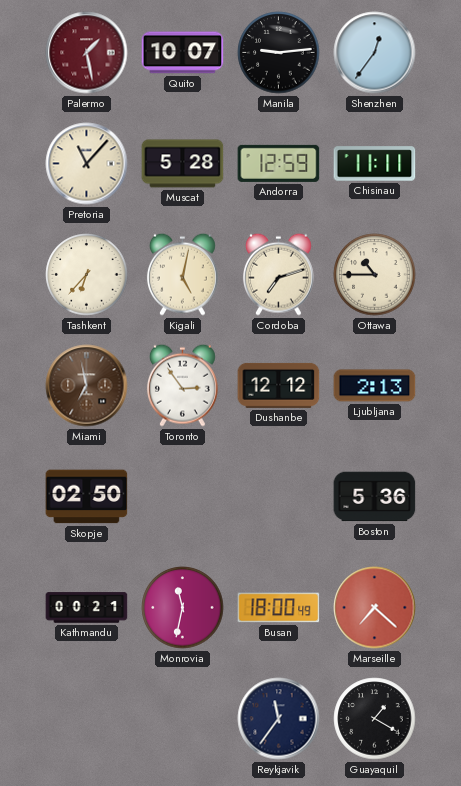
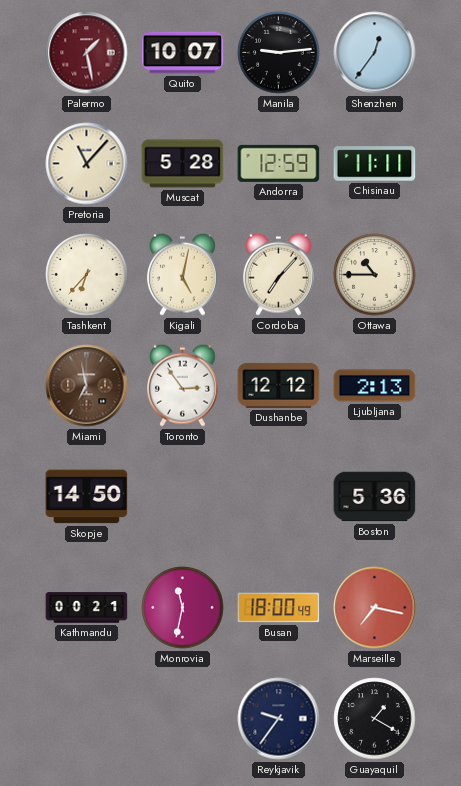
Cordoba: 7:12 -> 7:07
Skopje: 02:50 -> 14:50
Marseille: 7:22 -> 7:17
Reykjavik: 11:36 -> 9:36
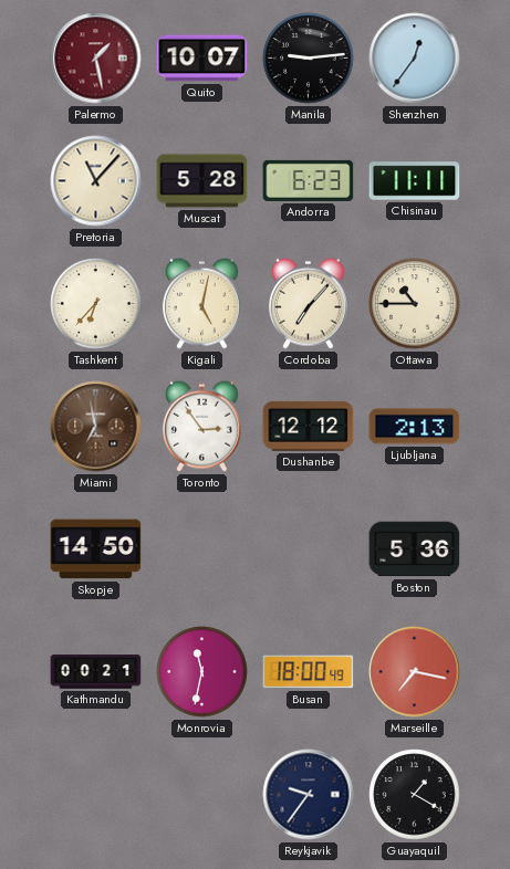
Andorra: 12:59 -> 6:23
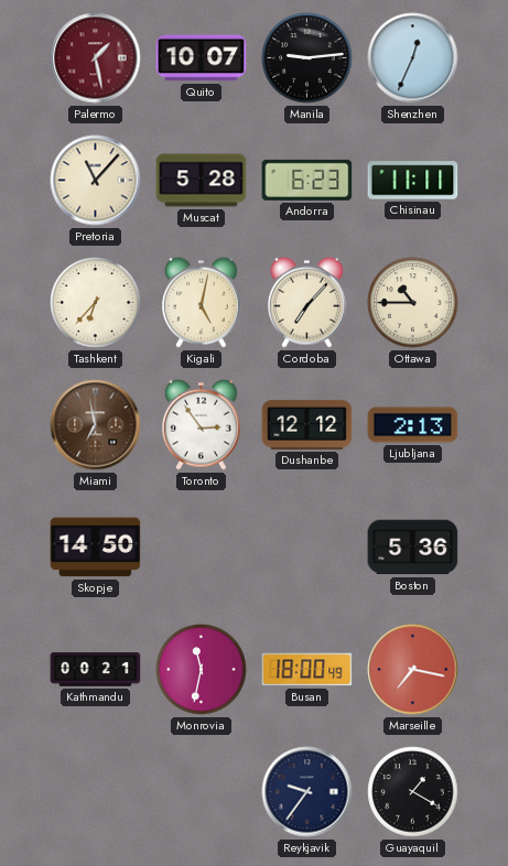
Shenzhen: 12:36 -> 12:34
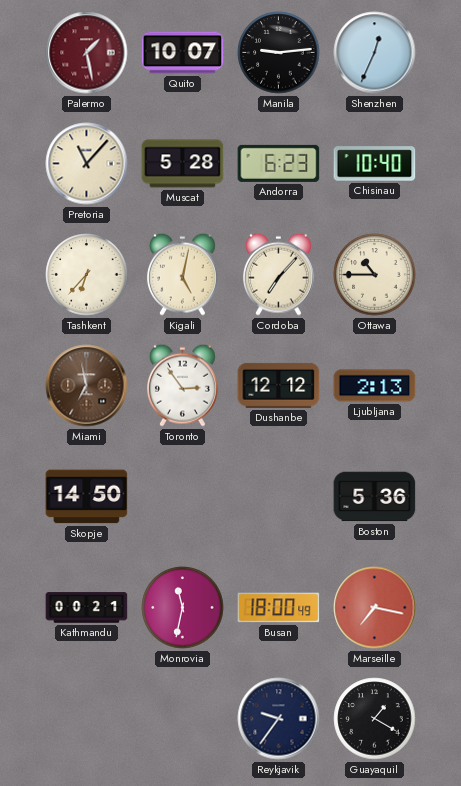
Chisinau: 11:11 -> 10:40
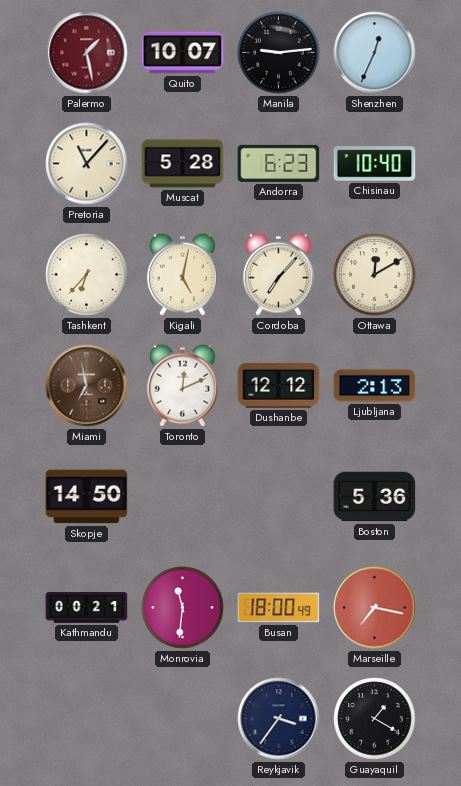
Ottawa: 10:45 -> 12:10
Toronto: 2:54 -> 12:11
Monrovia: 11:32 -> 11:31
Reykjavik: 9:36 -> 3:36
